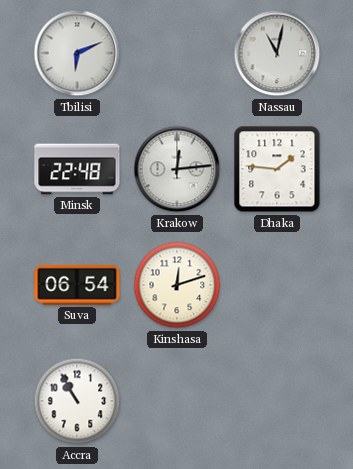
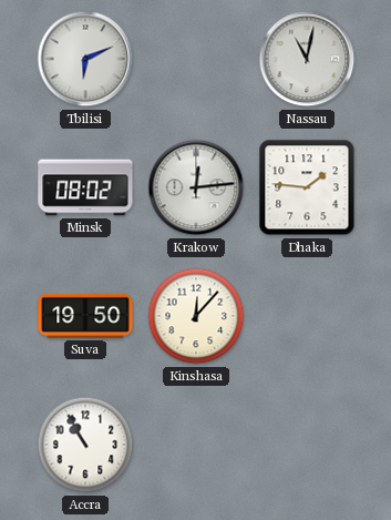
Minsk: 22:48 -> 08:02
Suva: 06:54 -> 19:50
Kinshasa: 12:12 -> 12:07
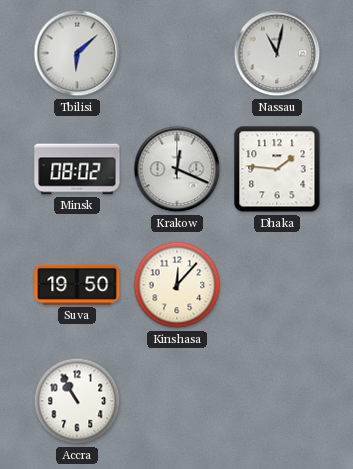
Tbilisi: 6:11 -> 6:08
Krakow: 12:14 -> 12:19
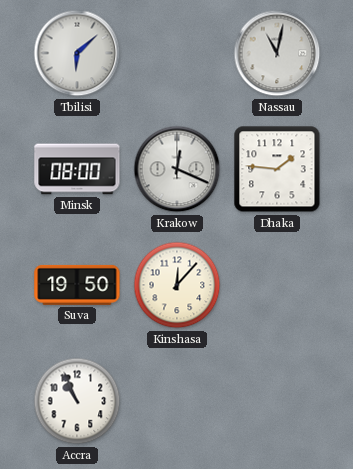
Minsk: 08:02 -> 08:00
Accra: 10:55 -> 10:56
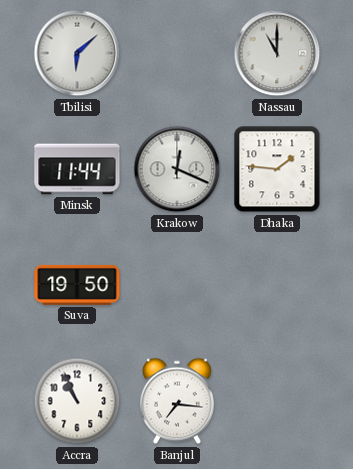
Nassau: 11:02 -> 11:00
Minsk: 08:00 -> 11:44
Kinshasa: 12:07 -> none
Banjul: none -> 7:16
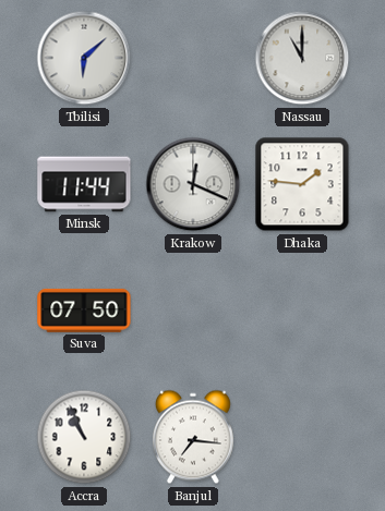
Suva: 19:50 -> 07:50
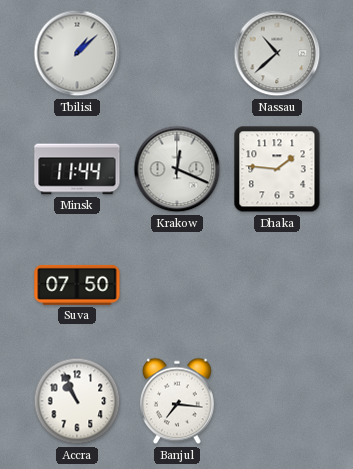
Tbilisi: 6:08 -> 1:08
Nassau: 11:00 -> 10:38
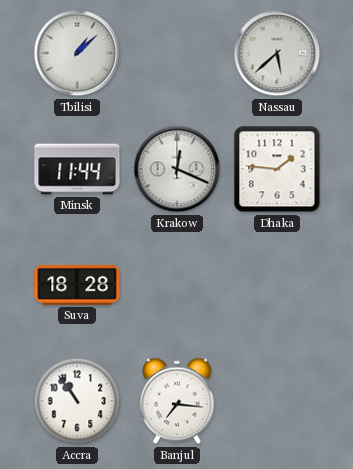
Nassau: 10:38 -> 5:38
Suva: 07:50 -> 18:28
Accra: 10:56 -> 10:54
